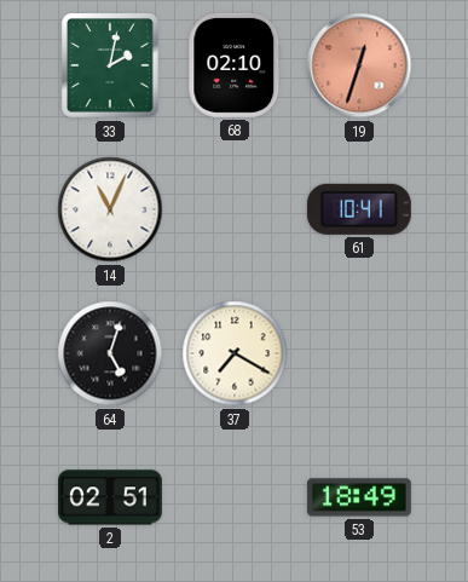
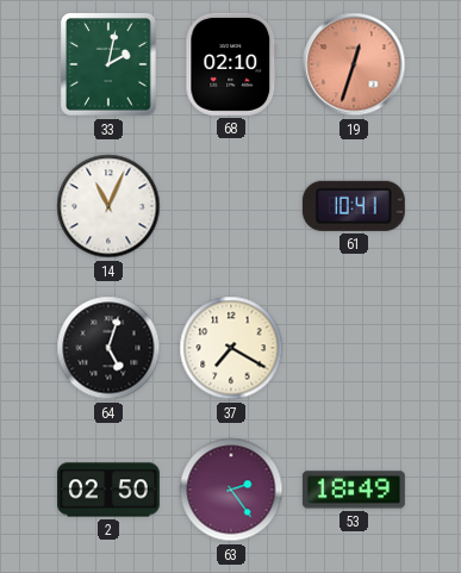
2: 02:51 -> 02:50
63: none -> 2:24
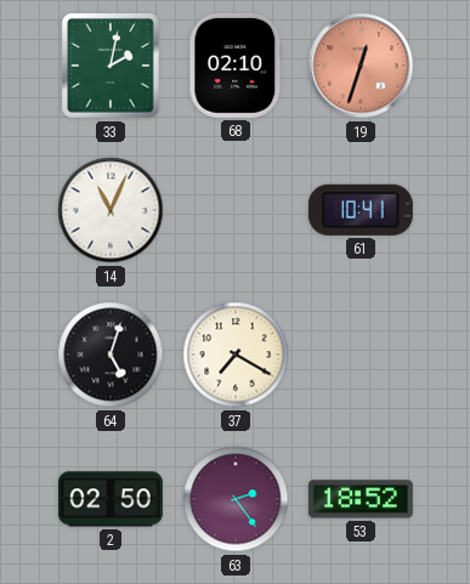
53: 18:49 -> 18:52
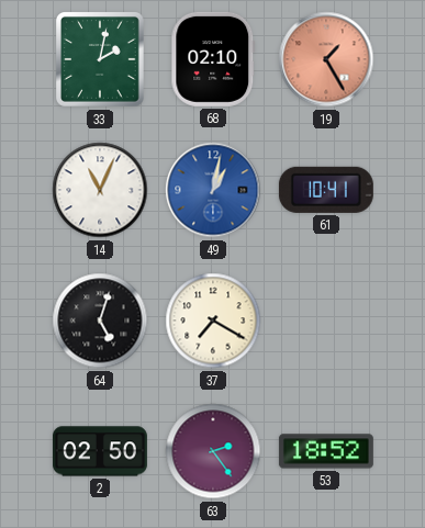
19: 12:33 -> 1:25
49: none -> 1:02
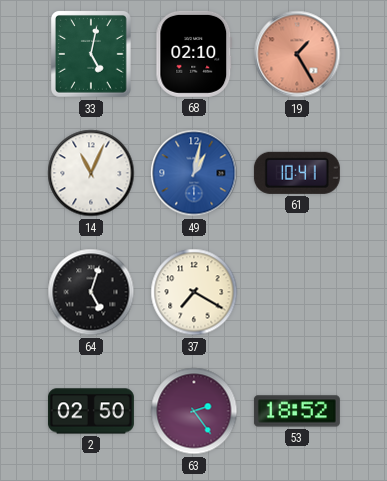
33: 2:02 -> 5:02
